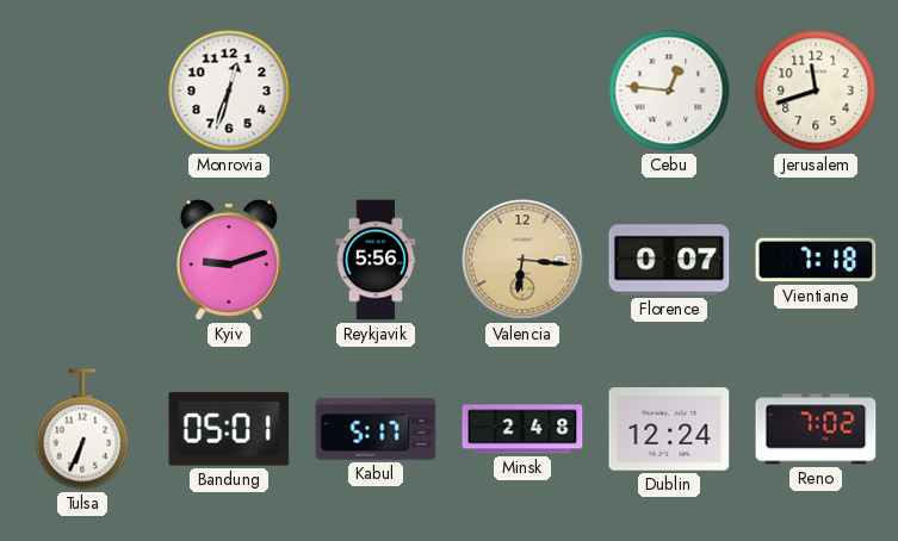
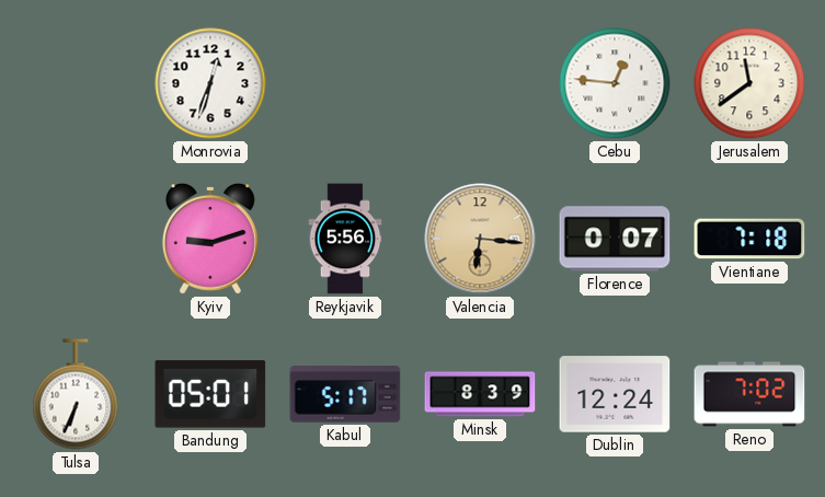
Jerusalem: 11:42 -> 11:39
Minsk: 2:48 -> 8:39
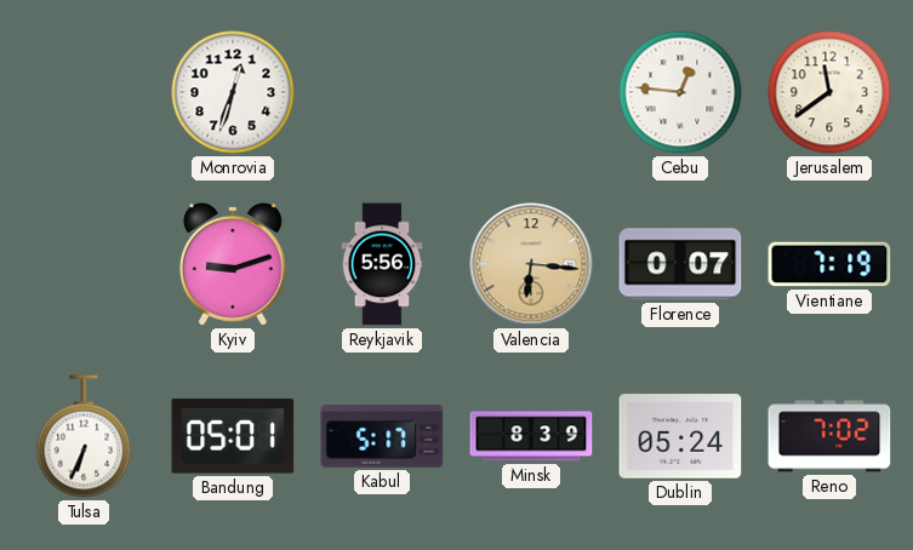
Vientiane: 7:18 -> 7:19
Dublin: 12:24 -> 05:24
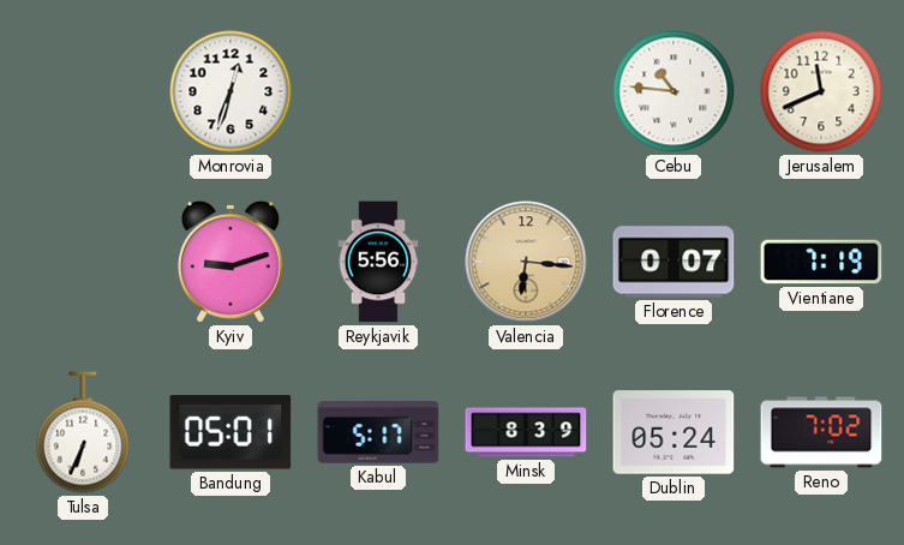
Cebu: 12:46 -> 10:46
Jerusalem: 11:39 -> 11:41
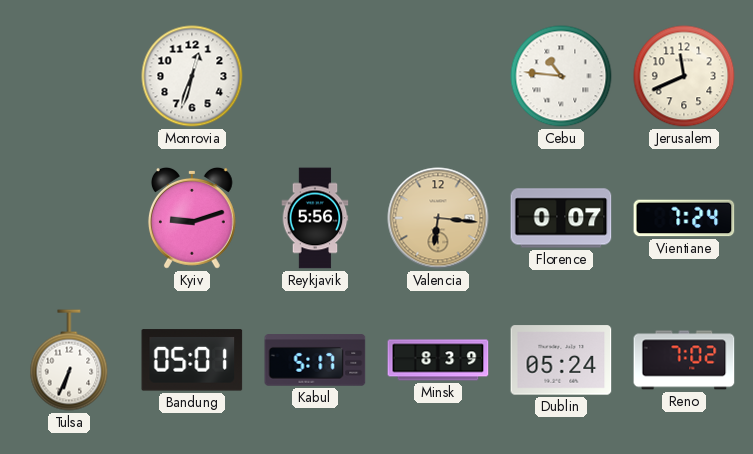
Vientiane: 7:19 -> 7:24
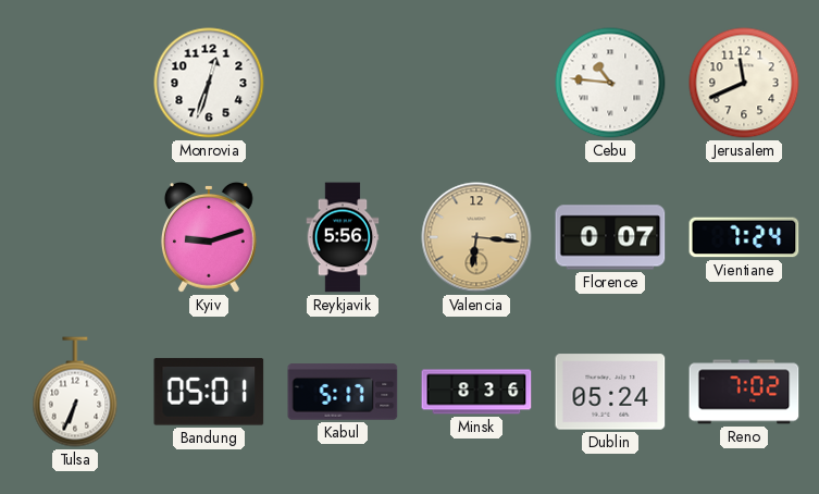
Minsk: 8:39 -> 8:36
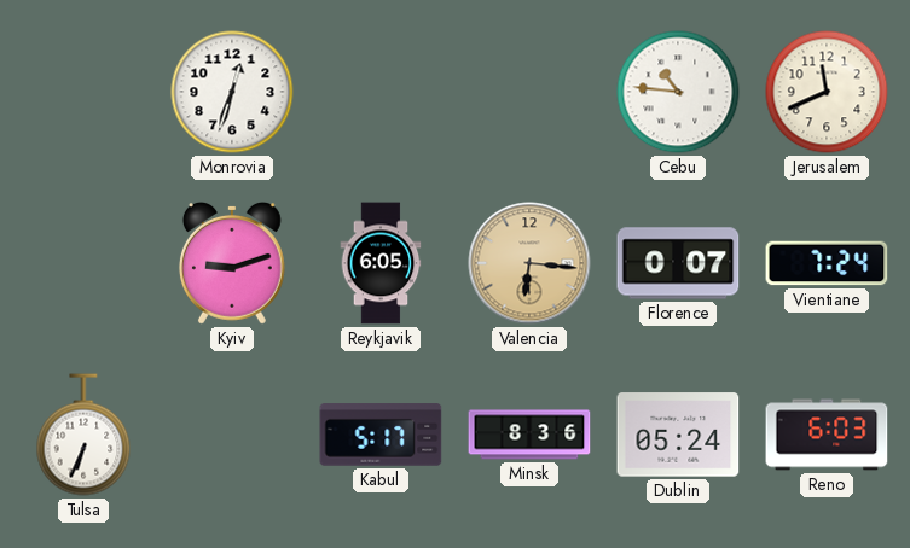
Reykjavik: 5:56 -> 6:05
Bandung: 05:01 -> none
Reno: 7:02 -> 6:03
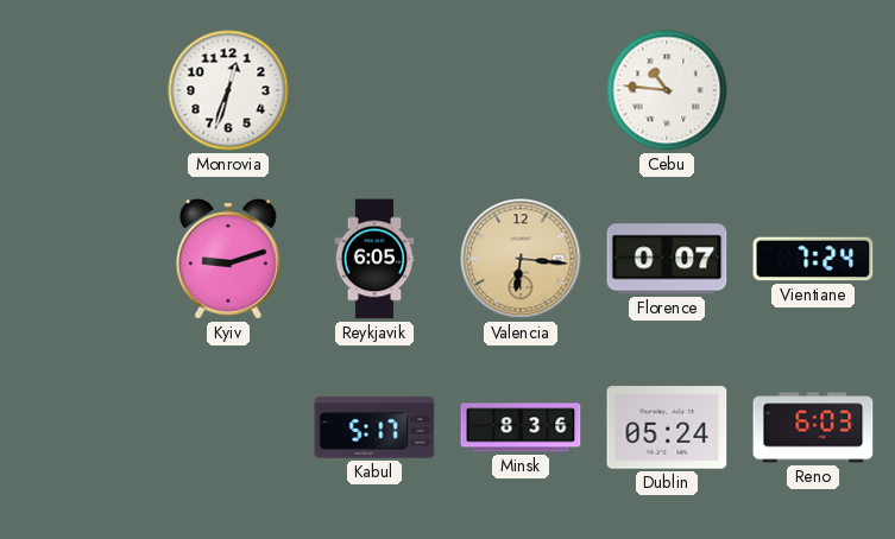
Jerusalem: 11:41 -> none
Tulsa: 6:34 -> none
